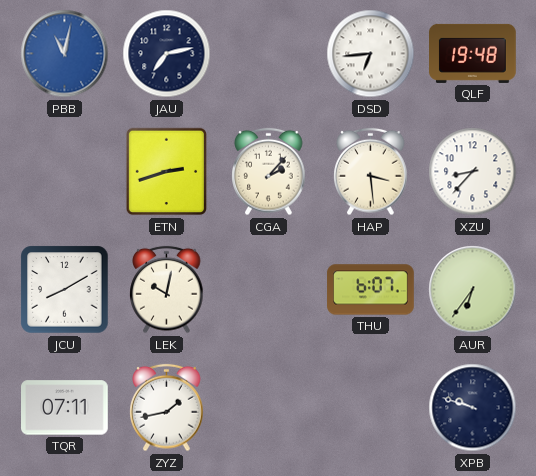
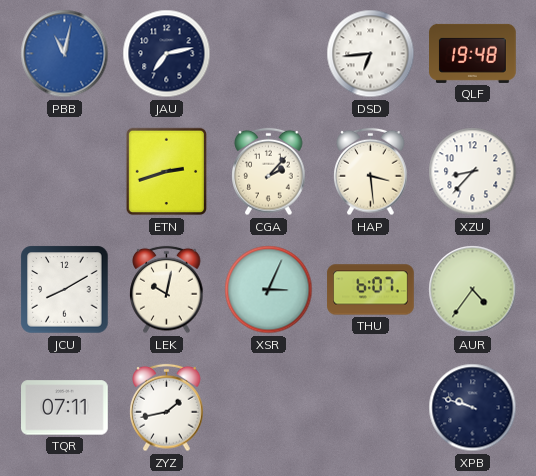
XSR: none -> 3:04
AUR: 6:36 -> 4:36
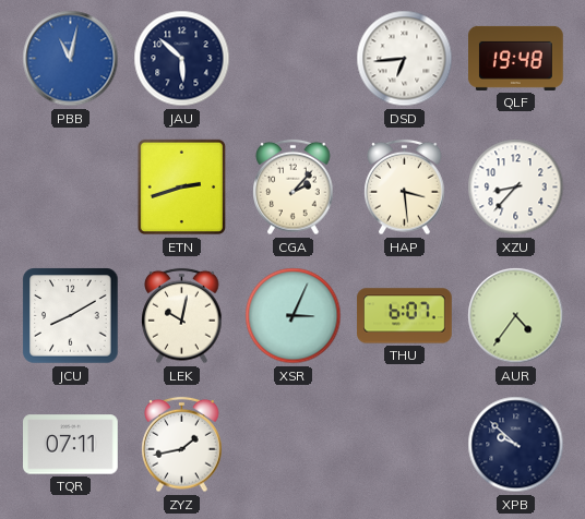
JAU: 7:13 -> 5:52
XPB: 9:48 -> 9:52
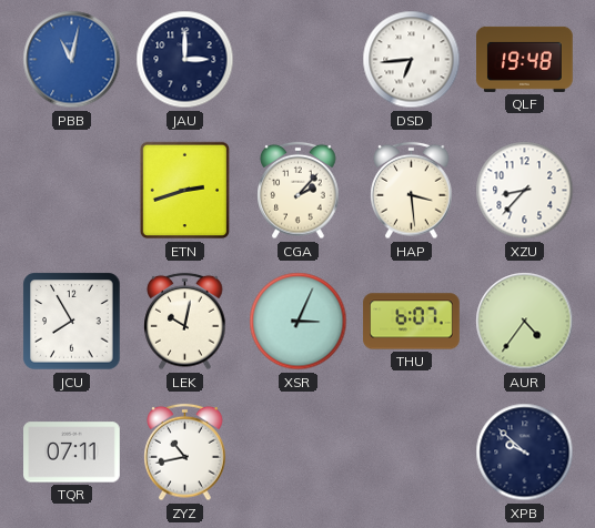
JAU: 5:52 -> 3:00
JCU: 8:10 -> 7:55
ZYZ: 1:43 -> 10:43
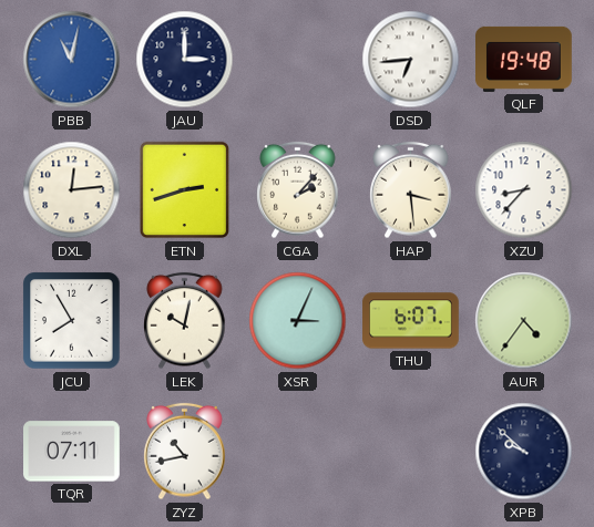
DXL: none -> 12:14
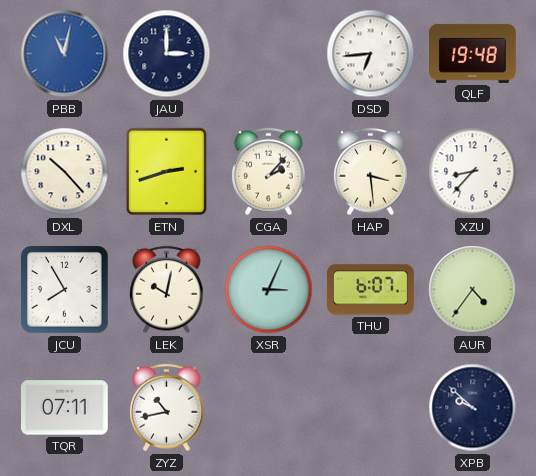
DXL: 12:14 -> 10:23
